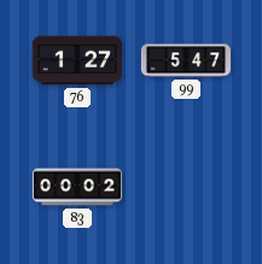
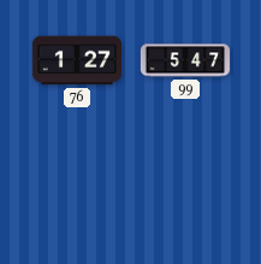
83: 00:02 -> none
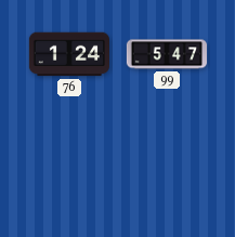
76: 1:27 -> 1:24
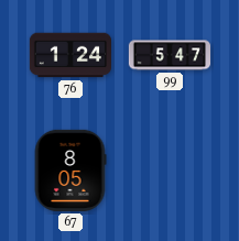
67: none -> 8:05
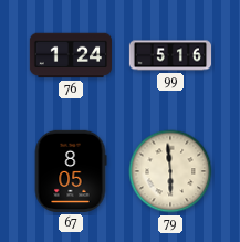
99: 5:47 -> 5:16
79: none -> 5:59
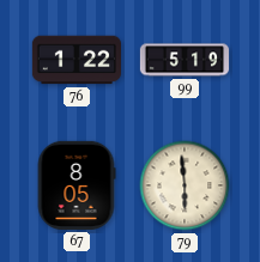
76: 1:24 -> 1:22
99: 5:16 -> 5:19
